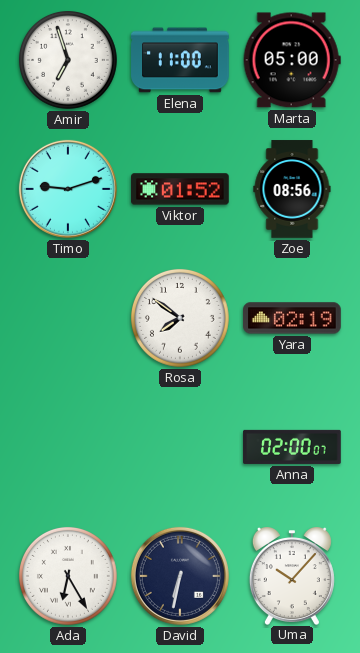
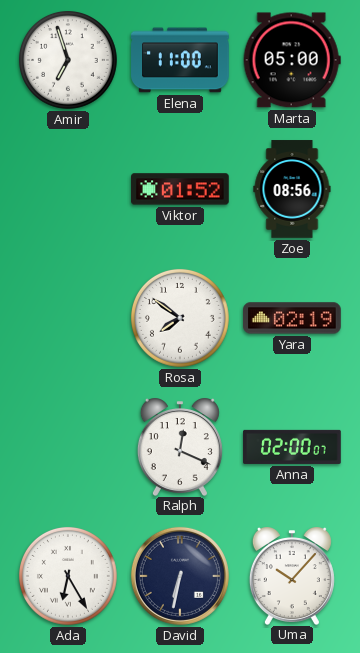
Timo: 9:12 -> none
Ralph: none -> 12:19
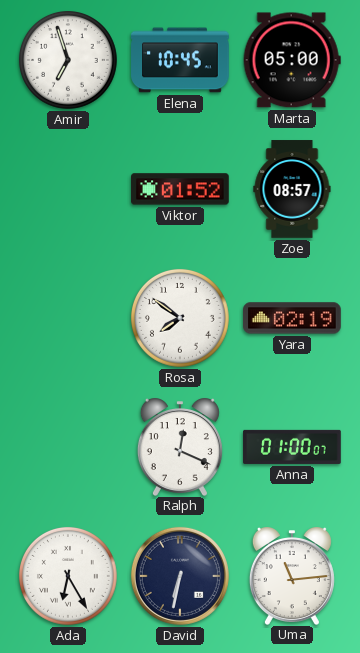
Elena: 11:00 -> 10:45
Zoe: 08:56 -> 08:57
Anna: 02:00 -> 01:00
Uma: 10:07 -> 11:14
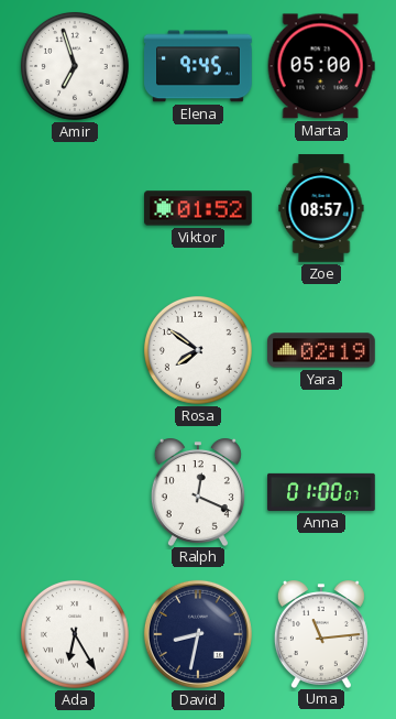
Elena: 10:45 -> 9:45
David: 6:32 -> 8:32
